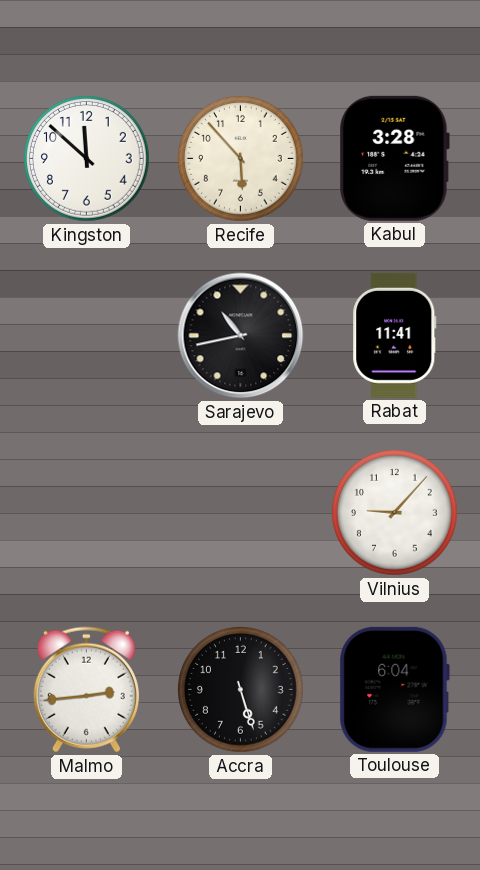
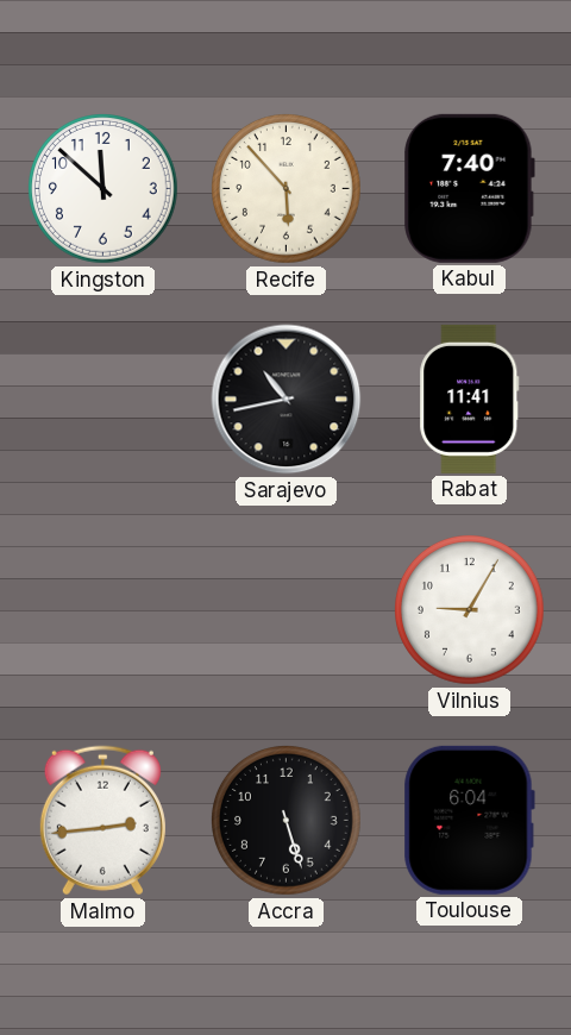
Kabul: 3:28 -> 7:40
Vilnius: 9:07 -> 9:05
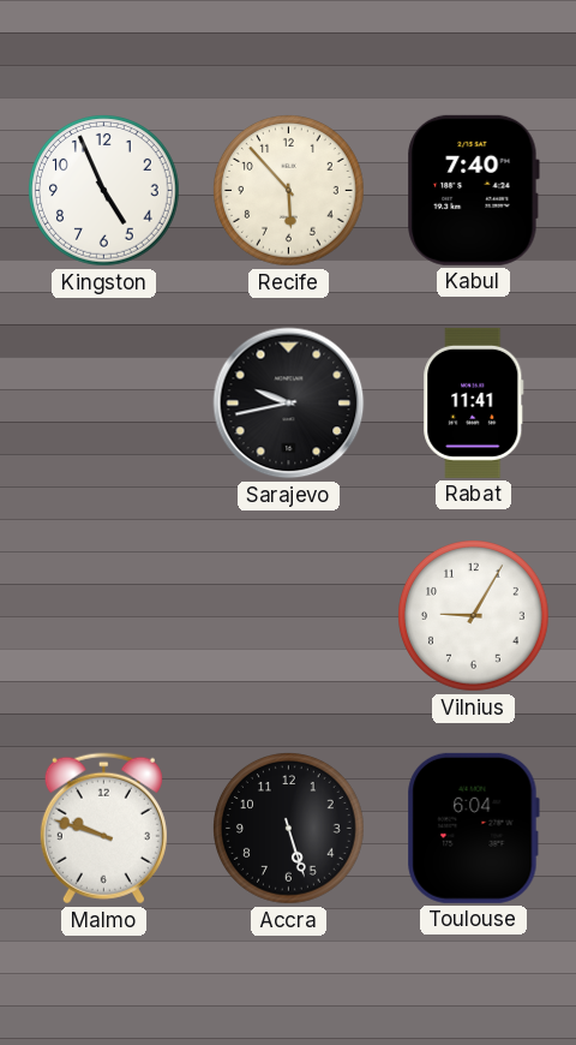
Kingston: 11:52 -> 4:56
Sarajevo: 10:43 -> 9:43
Malmo: 2:44 -> 9:48
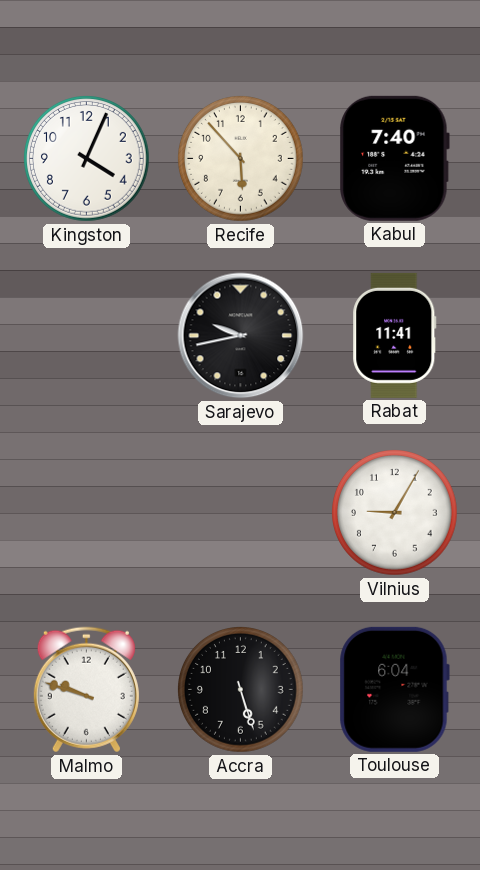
Kingston: 4:56 -> 4:04
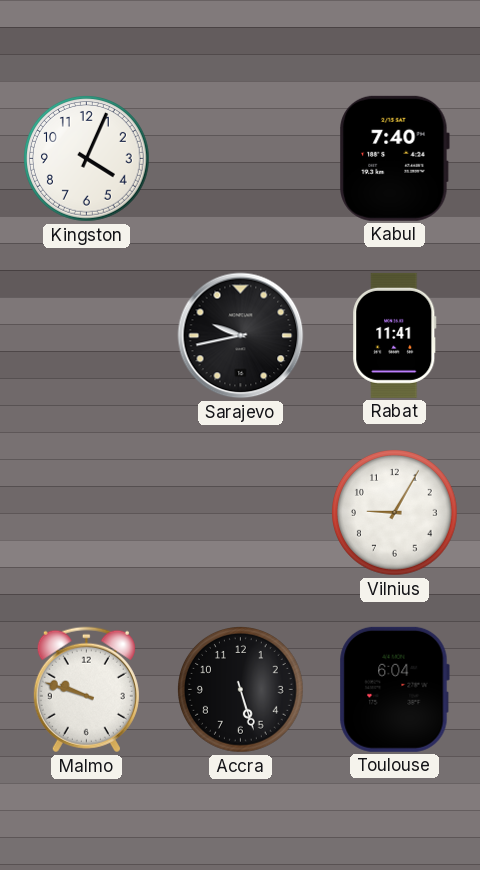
Recife: 5:53 -> none
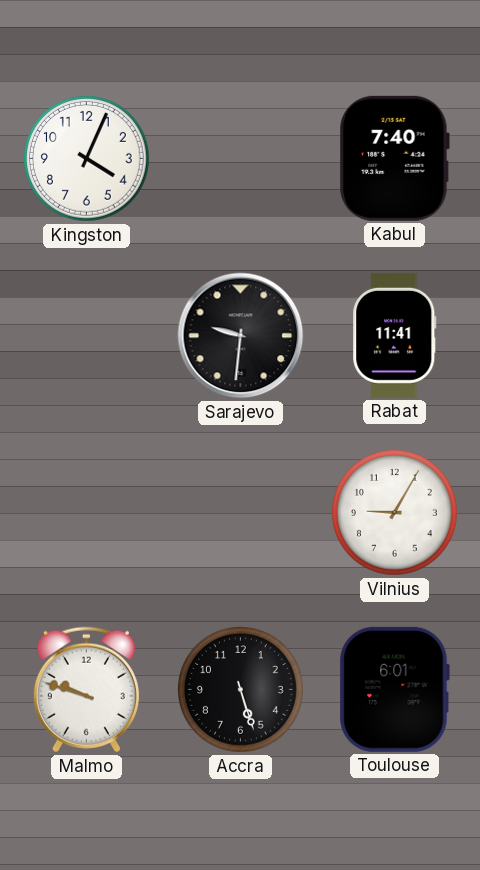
Sarajevo: 9:43 -> 9:31
Toulouse: 6:04 -> 6:01
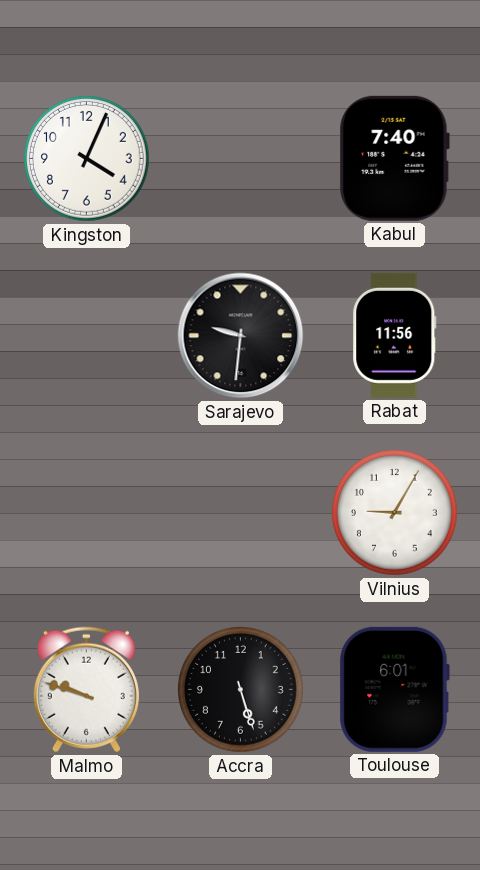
Rabat: 11:41 -> 11:56
